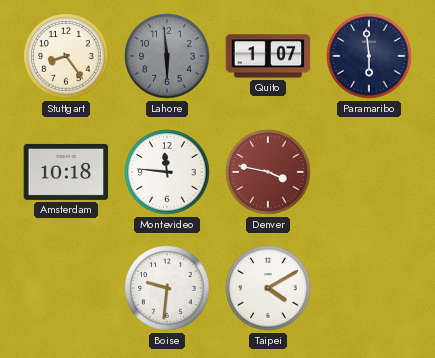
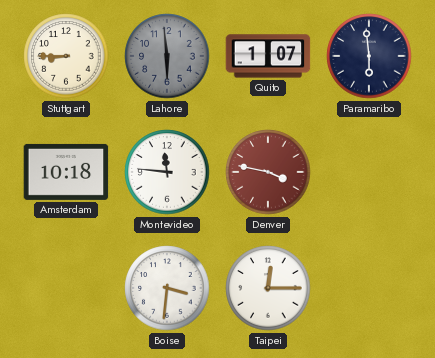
Stuttgart: 8:24 -> 8:45
Boise: 9:31 -> 3:31
Taipei: 4:10 -> 12:15
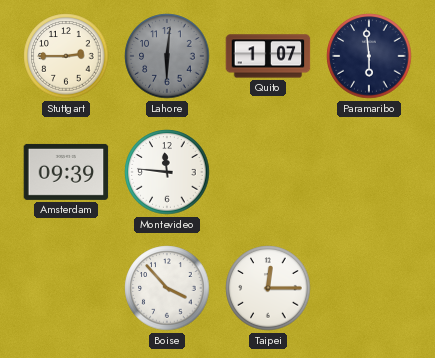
Stuttgart: 8:45 -> 2:45
Lahore: 5:59 -> 6:01
Amsterdam: 10:18 -> 09:39
Denver: 3:47 -> none
Boise: 3:31 -> 3:53
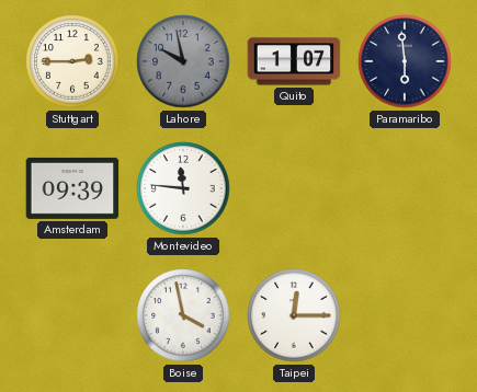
Lahore: 6:01 -> 9:58
Boise: 3:53 -> 3:58
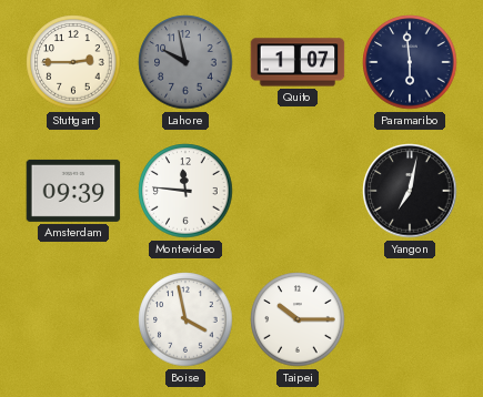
Yangon: none -> 7:02
Taipei: 12:15 -> 10:15
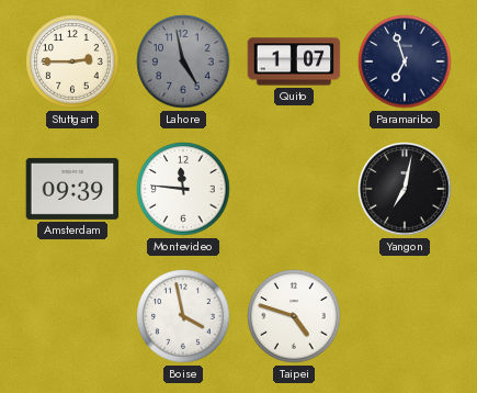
Lahore: 9:58 -> 4:58
Paramaribo: 5:59 -> 6:57
Taipei: 10:15 -> 4:48
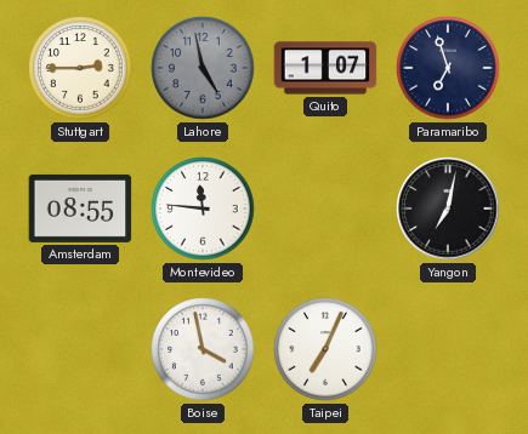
Amsterdam: 09:39 -> 08:55
Taipei: 4:48 -> 7:04
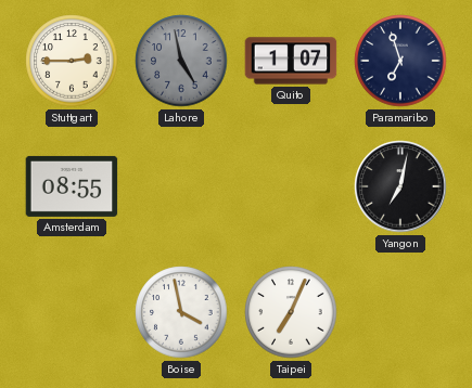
Montevideo: 11:46 -> none
